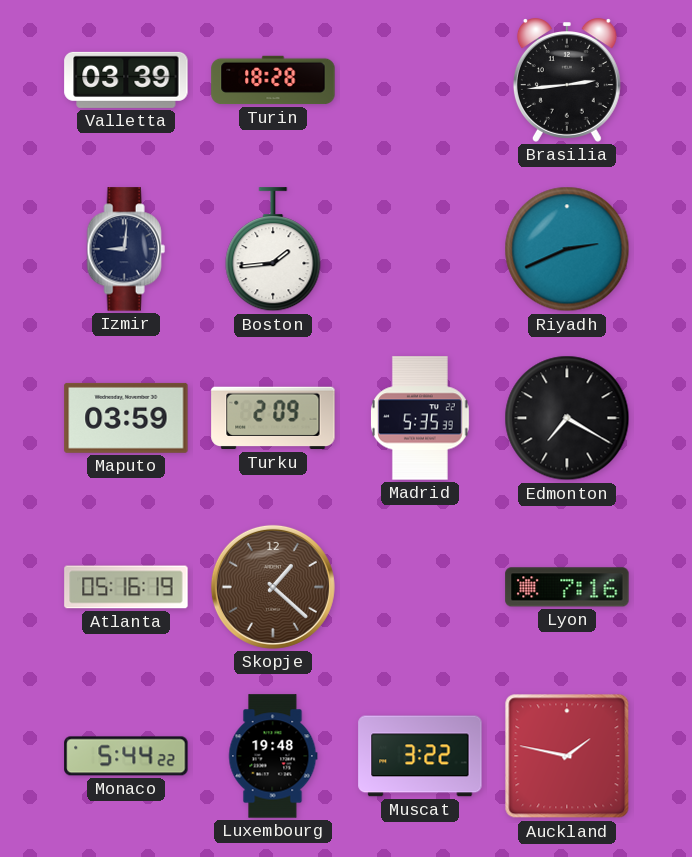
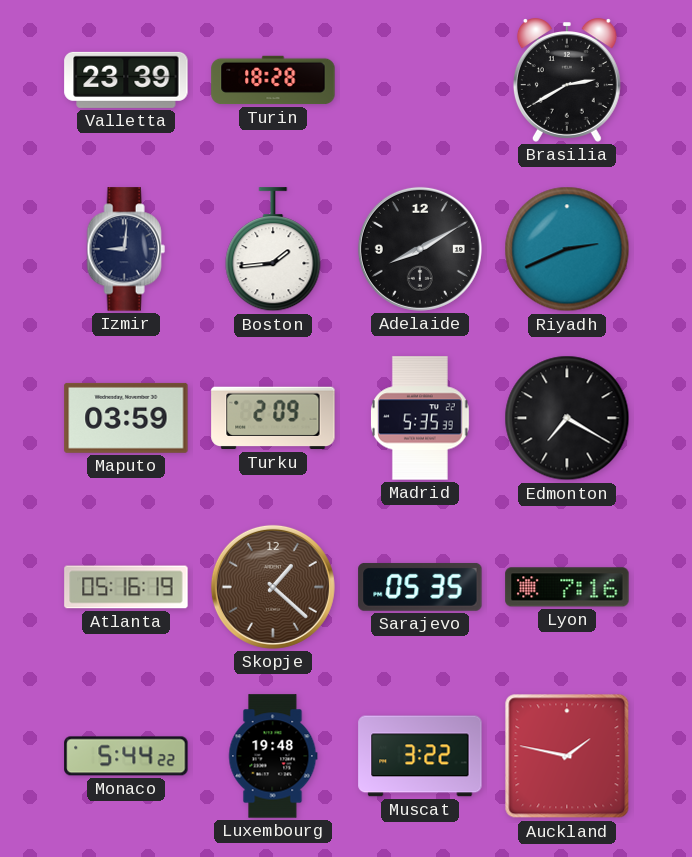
Valletta: 03:39 -> 23:39
Brasilia: 2:44 -> 2:40
Adelaide: none -> 8:10
Sarajevo: none -> 05:35
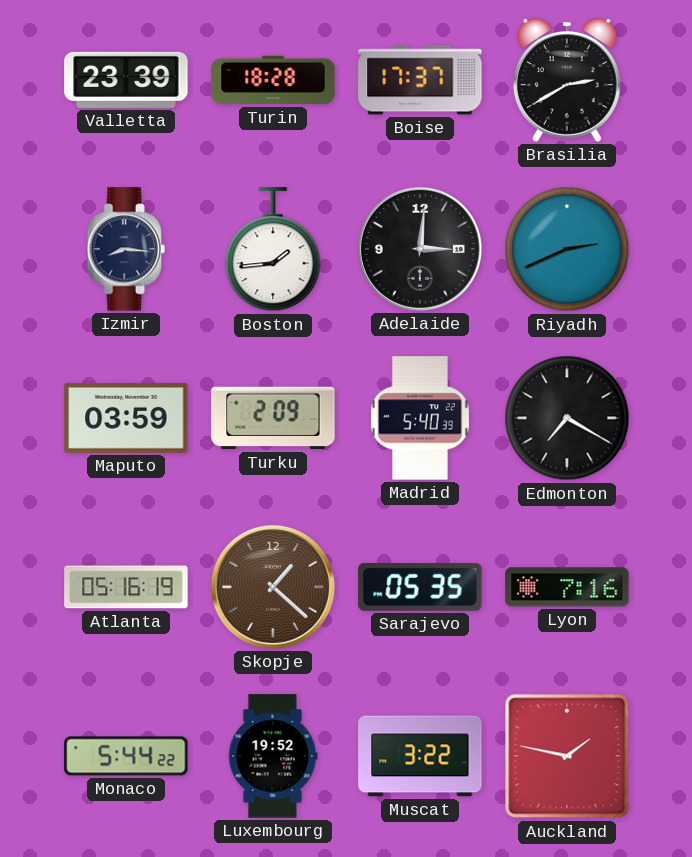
Boise: none -> 17:37
Izmir: 9:01 -> 8:16
Adelaide: 8:10 -> 3:01
Madrid: 5:35 -> 5:40
Luxembourg: 19:48 -> 19:52
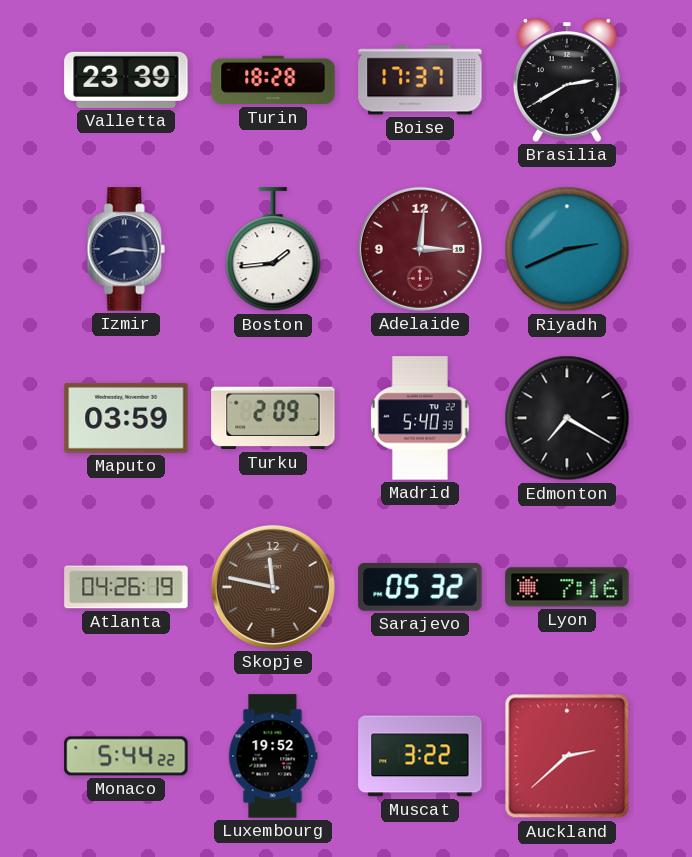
Adelaide dial: black -> burgundy
Atlanta: 05:16 -> 04:26
Skopje: 1:22 -> 11:47
Sarajevo: 05:35 -> 05:32
Auckland: 1:47 -> 2:38
